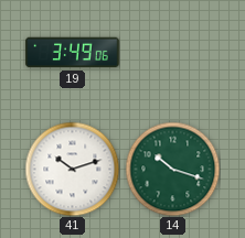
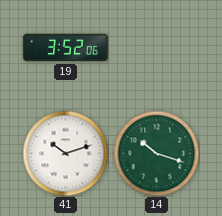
19: 3:49 -> 3:52
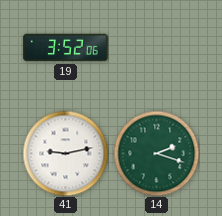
41: 10:12 -> 9:13
14: 10:18 -> 2:18
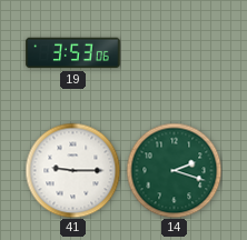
19: 3:52 -> 3:53
41: 9:13 -> 9:15
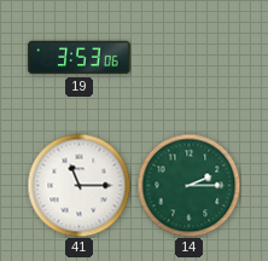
41: 9:15 -> 11:15
14: 2:18 -> 2:15
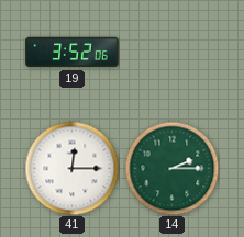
19: 3:53 -> 3:52
41: 11:15 -> 12:15
